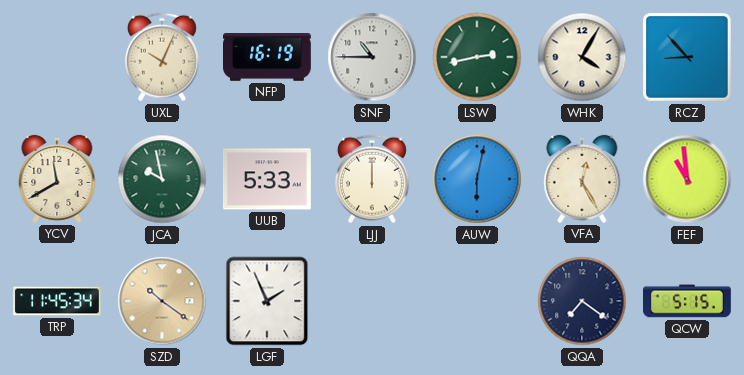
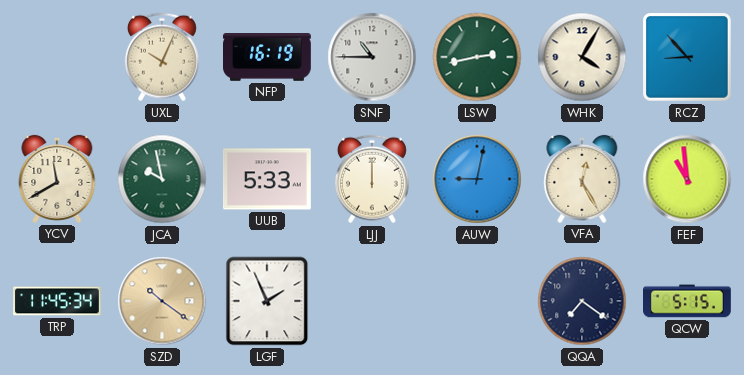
AUW: 6:02 -> 9:02
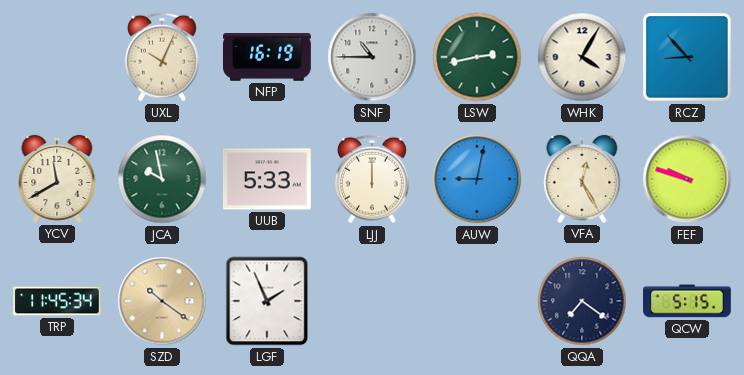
FEF: 10:59 -> 9:48
